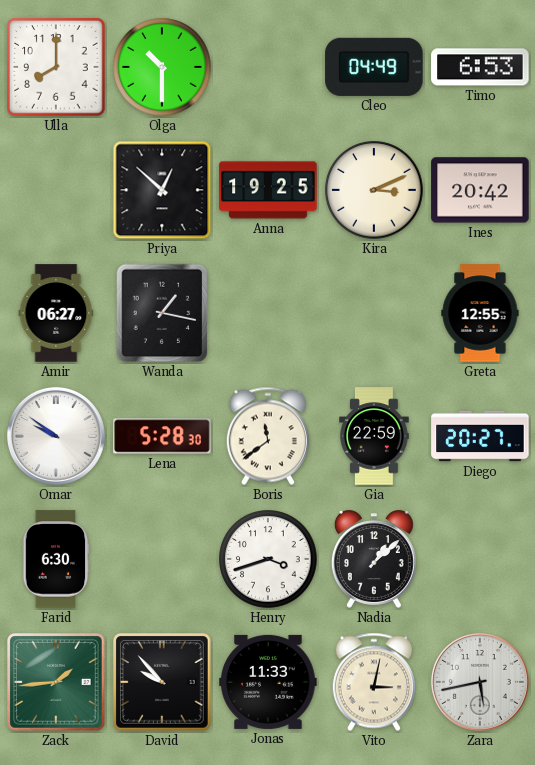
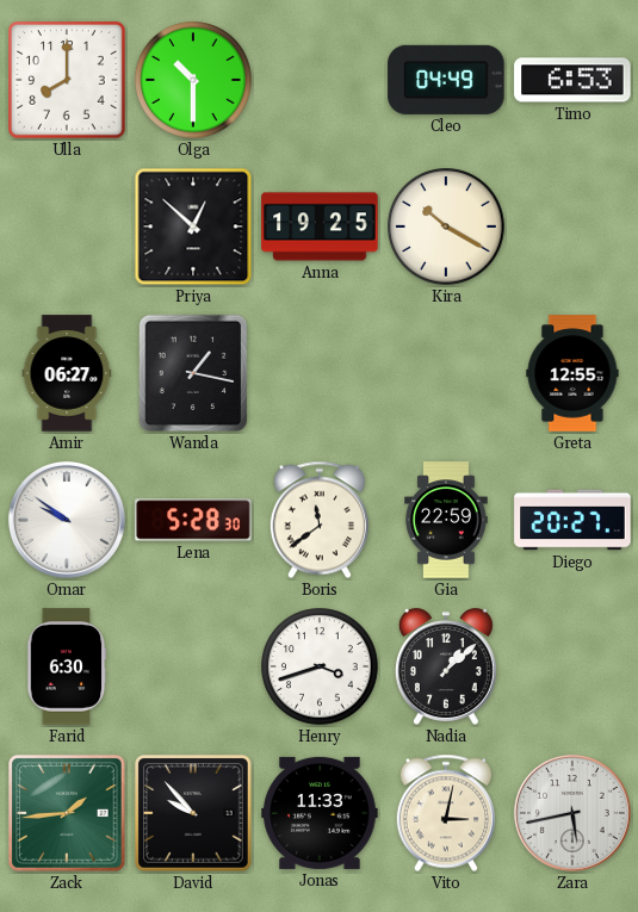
Kira: 3:11 -> 10:20
Ines: 20:42 -> none
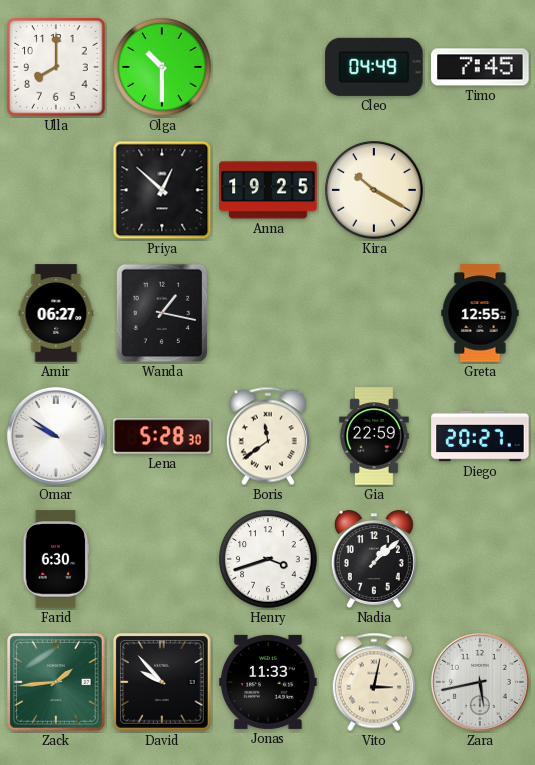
Timo: 6:53 -> 7:45
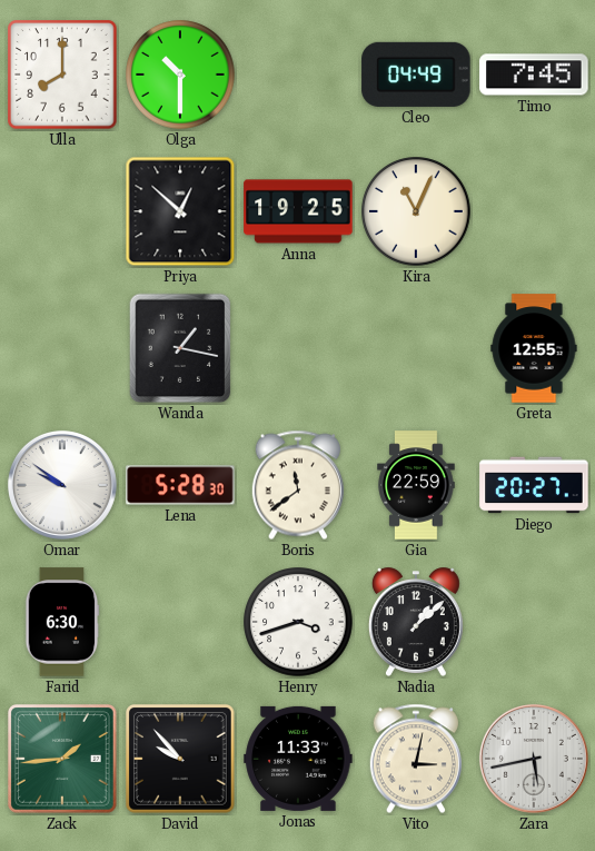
Kira: 10:20 -> 11:04
Amir: 06:27 -> none
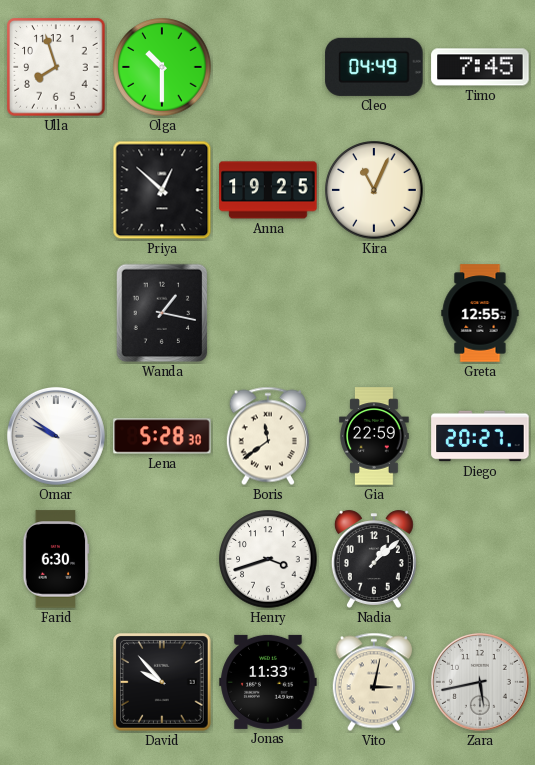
Ulla: 8:00 -> 7:57
Zack: 1:44 -> none
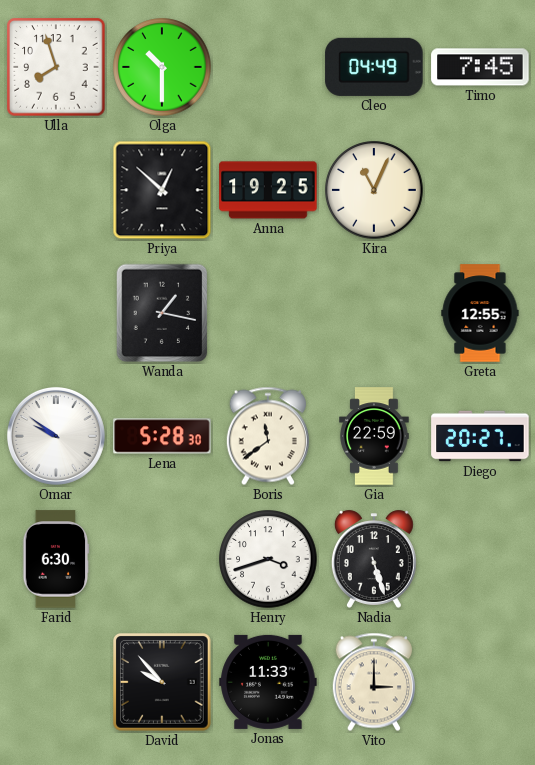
Nadia: 1:08 -> 5:27
Vito: 3:02 -> 3:00
Zara: 5:43 -> none
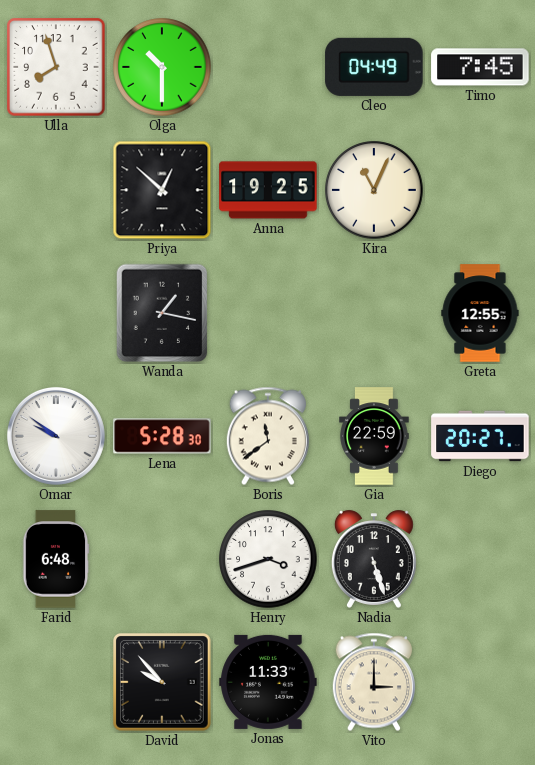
Farid: 6:30 -> 6:48
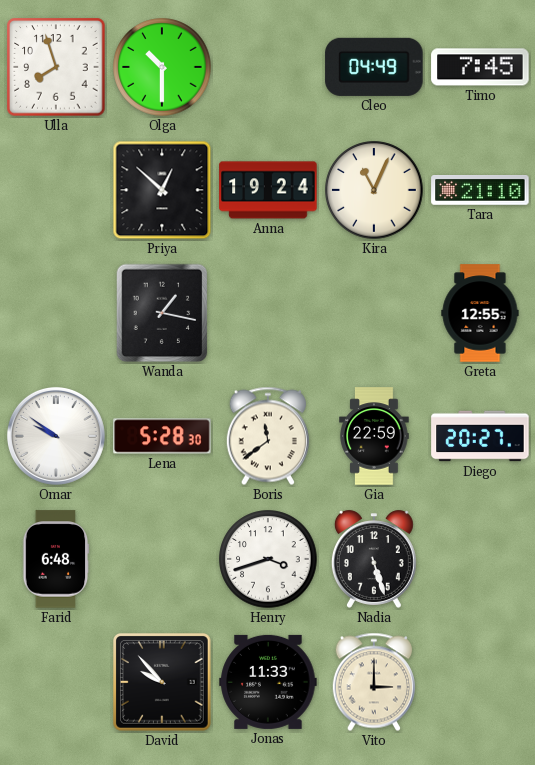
Anna: 19:25 -> 19:24
Tara: none -> 21:10
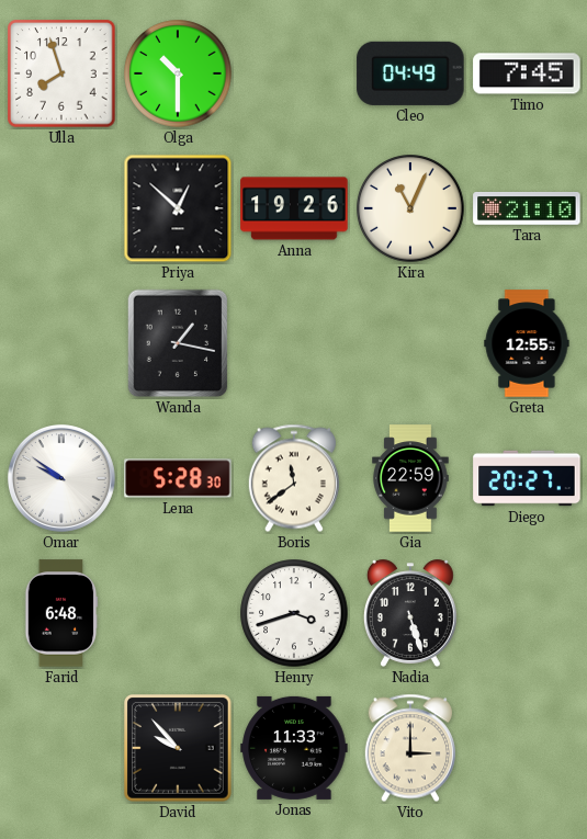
Anna: 19:24 -> 19:26
